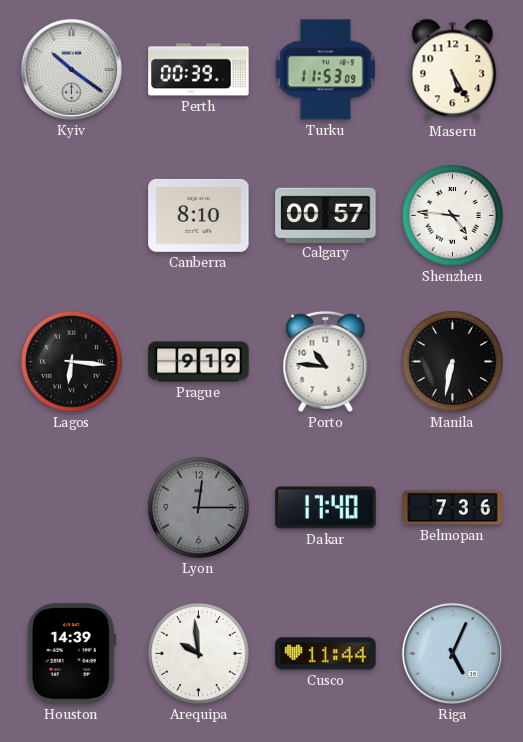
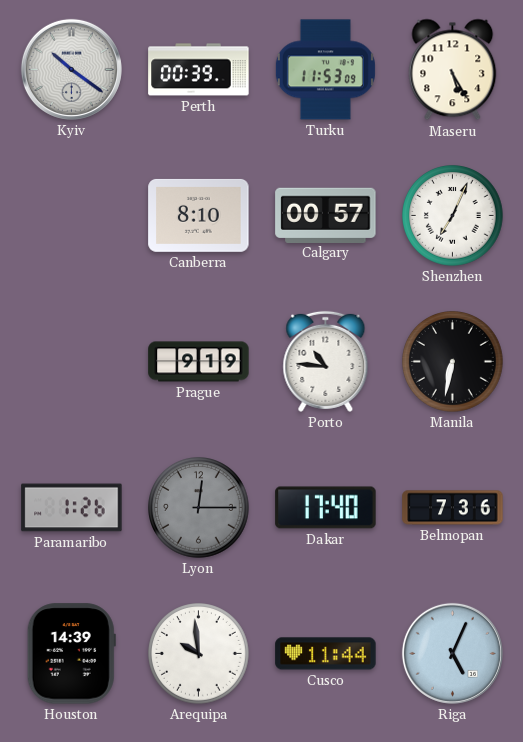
Shenzhen: 4:46 -> 7:04
Lagos: 6:16 -> none
Paramaribo: none -> 1:26
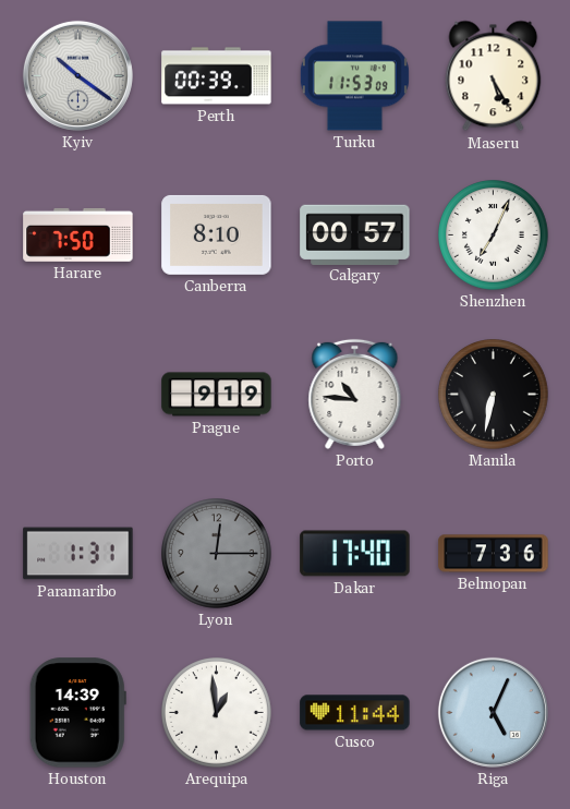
Harare: none -> 7:50
Paramaribo: 1:26 -> 1:31
Arequipa: 9:59 -> 12:59
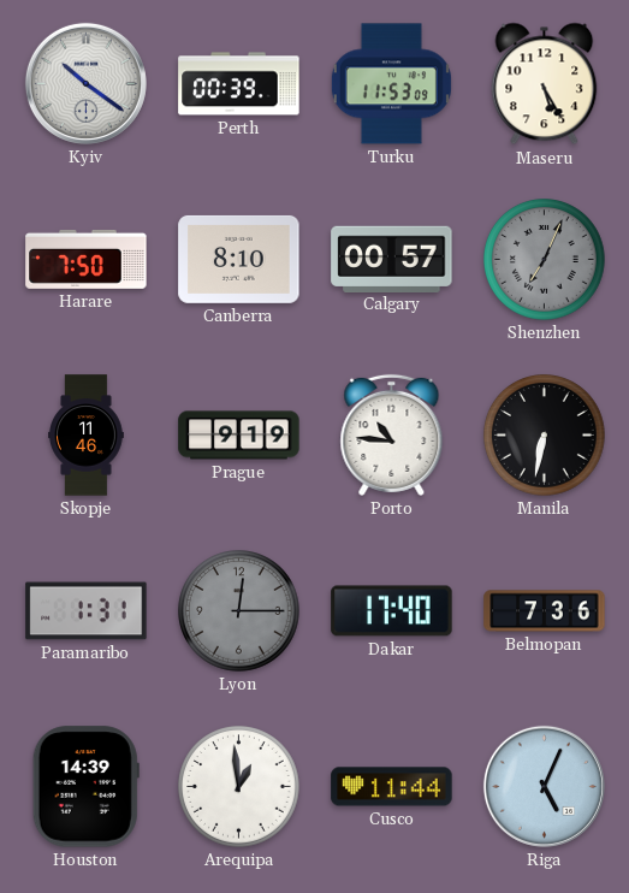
Shenzhen dial: white -> grey
Skopje: none -> 11:46
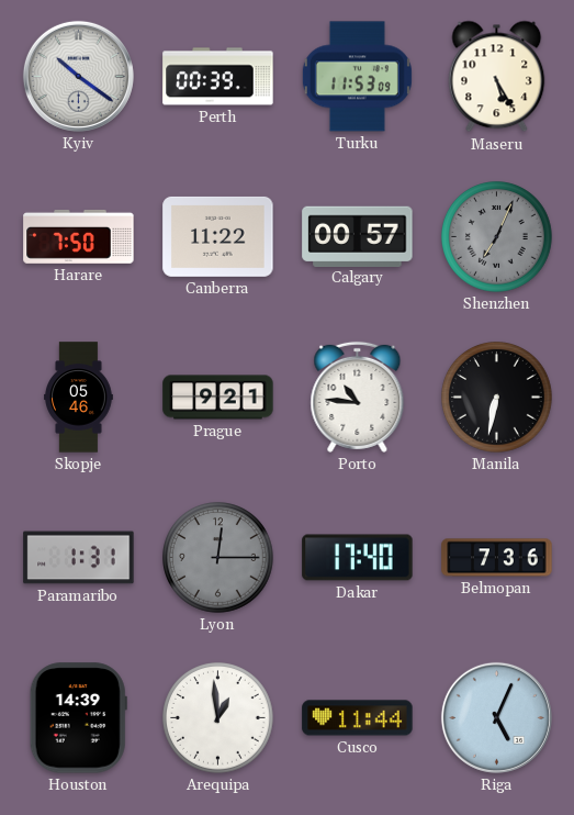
Canberra: 8:10 -> 11:22
Skopje: 11:46 -> 05:46
Prague: 9:19 -> 9:21
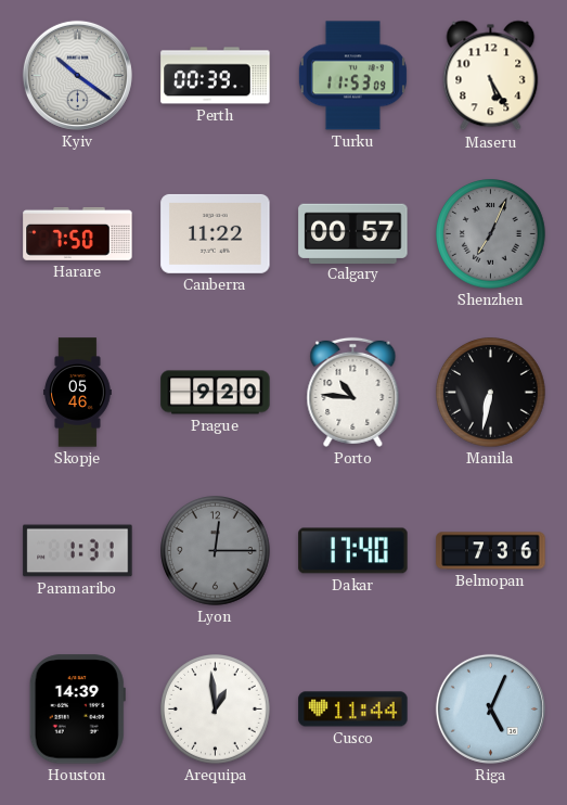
Prague: 9:21 -> 9:20
